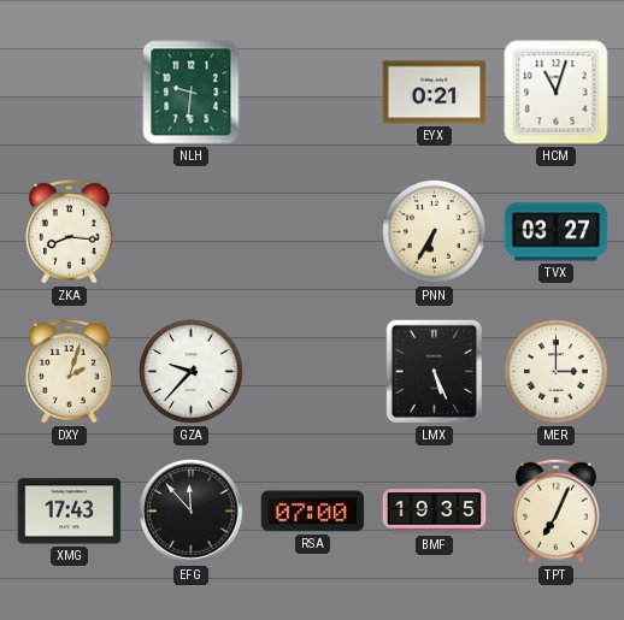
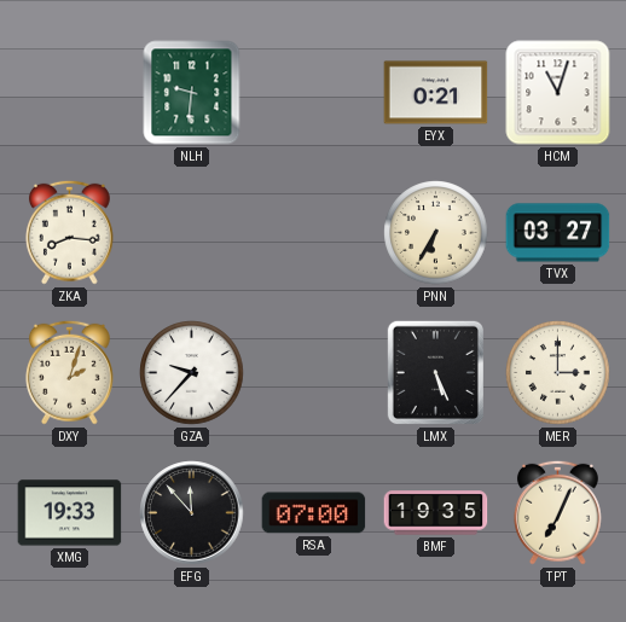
XMG: 17:43 -> 19:33
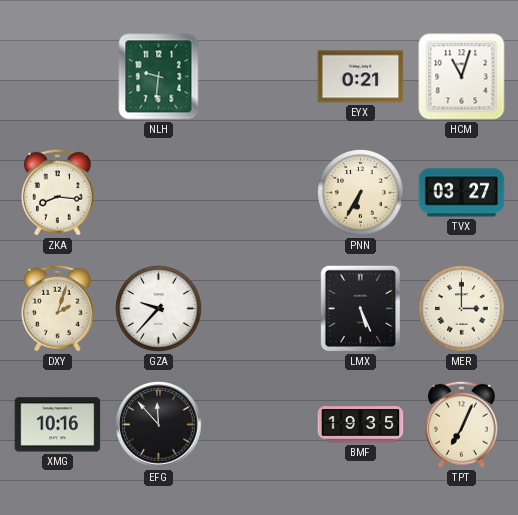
XMG: 19:33 -> 10:16
RSA: 07:00 -> none
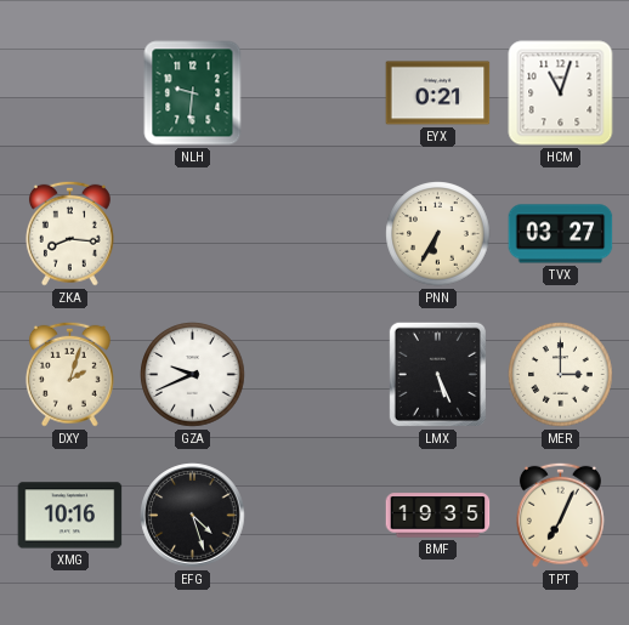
GZA: 9:37 -> 9:41
EFG: 11:53 -> 4:27
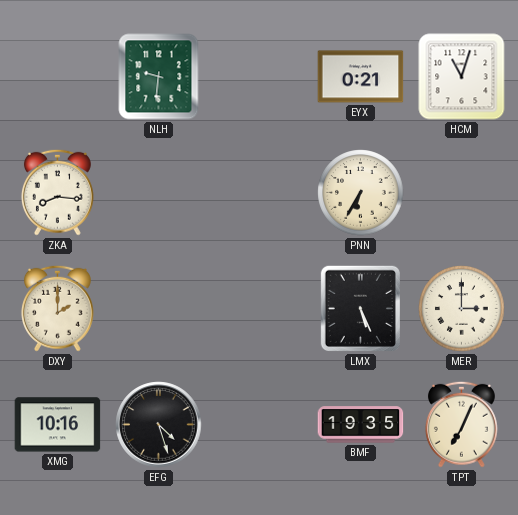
TVX: 03:27 -> none
DXY: 2:03 -> 2:00
GZA: 9:41 -> none
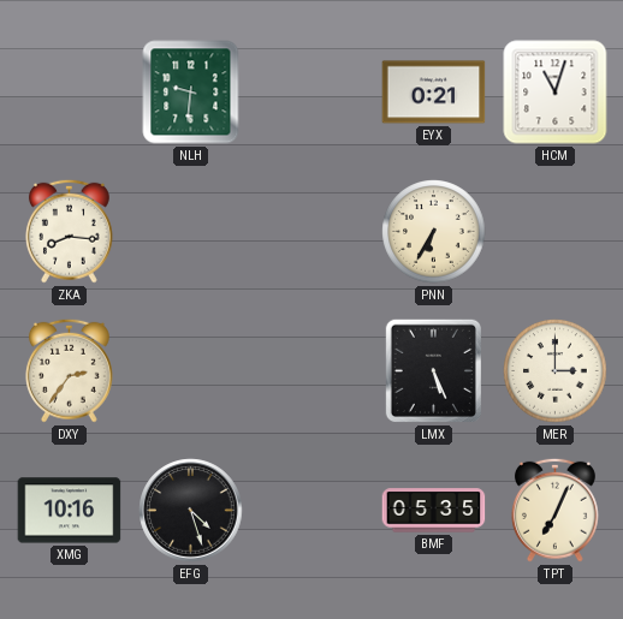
DXY: 2:00 -> 2:36
BMF: 19:35 -> 05:35
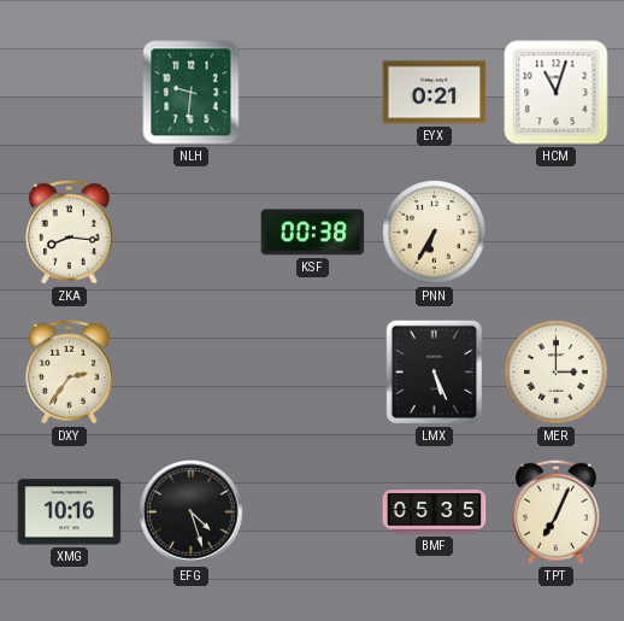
KSF: none -> 00:38
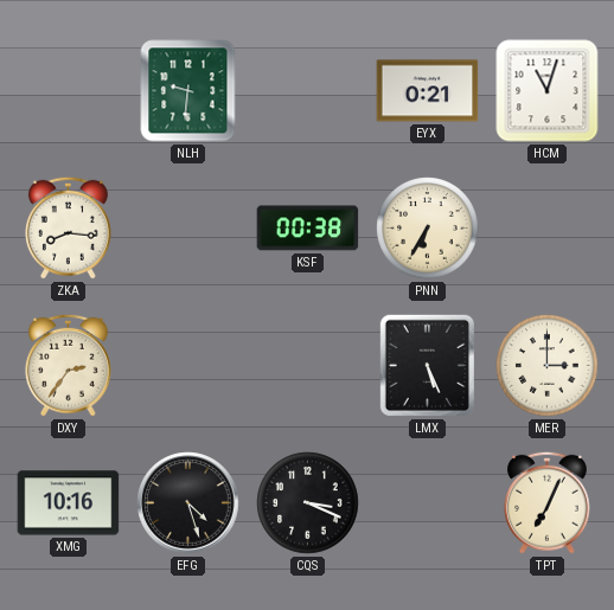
CQS: none -> 3:19
BMF: 05:35 -> none
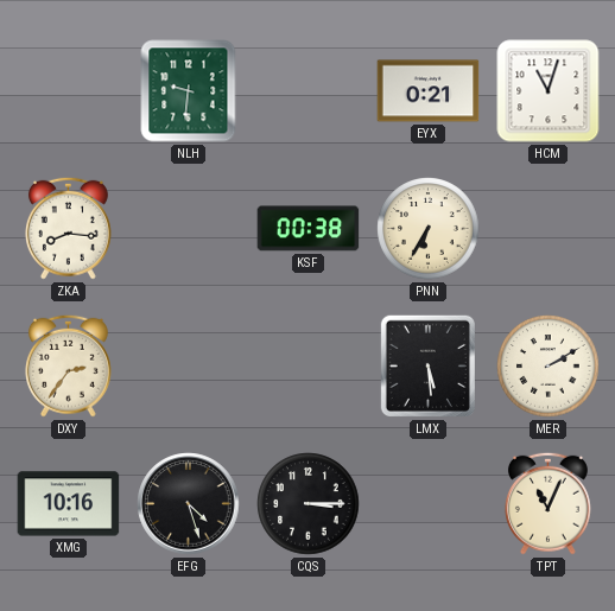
LMX: 5:26 -> 5:29
MER: 3:00 -> 2:10
CQS: 3:19 -> 3:15
TPT: 7:04 -> 11:04
